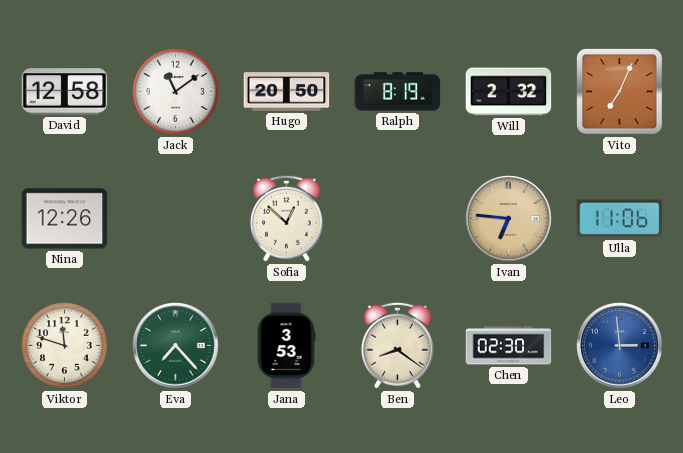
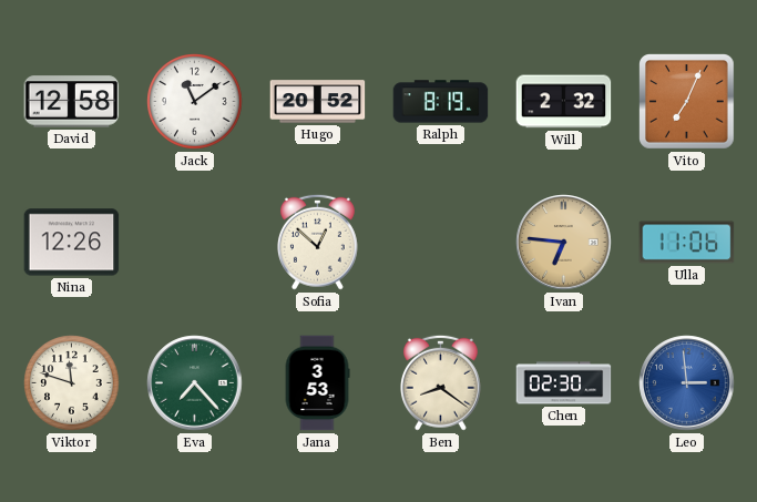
Hugo: 20:50 -> 20:52
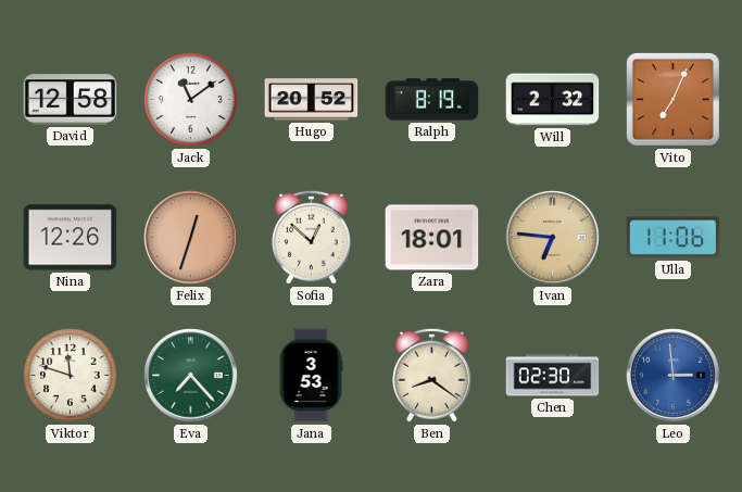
Felix: none -> 12:33
Zara: none -> 18:01
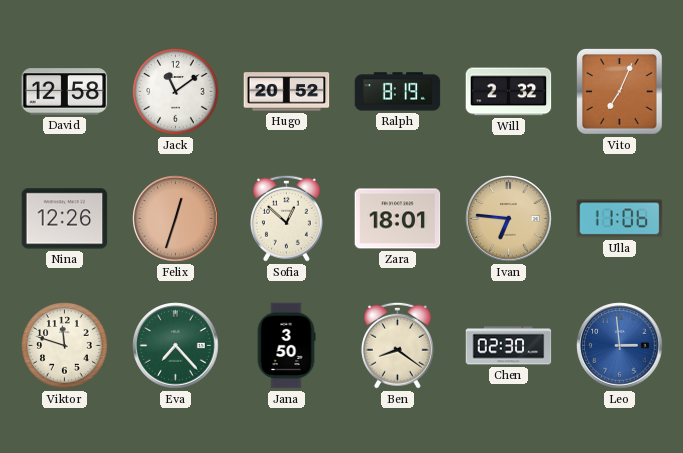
Jana: 3:53 -> 3:50
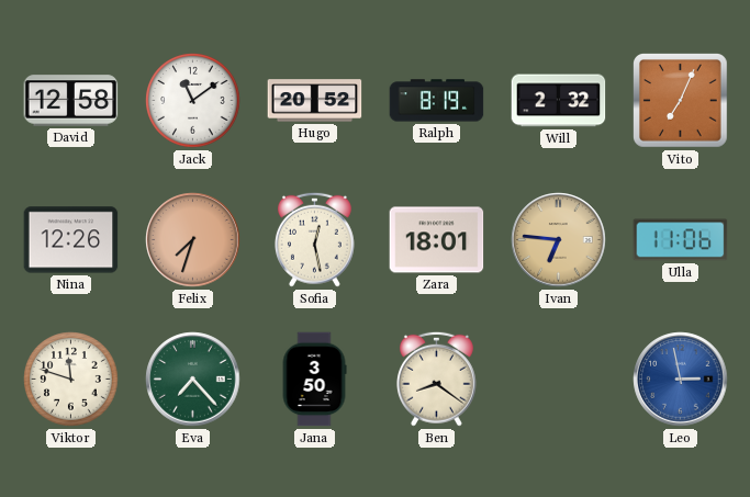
Felix: 12:33 -> 7:33
Sofia: 12:52 -> 12:28
Chen: 02:30 -> none
Leo: 2:59 -> 2:58
